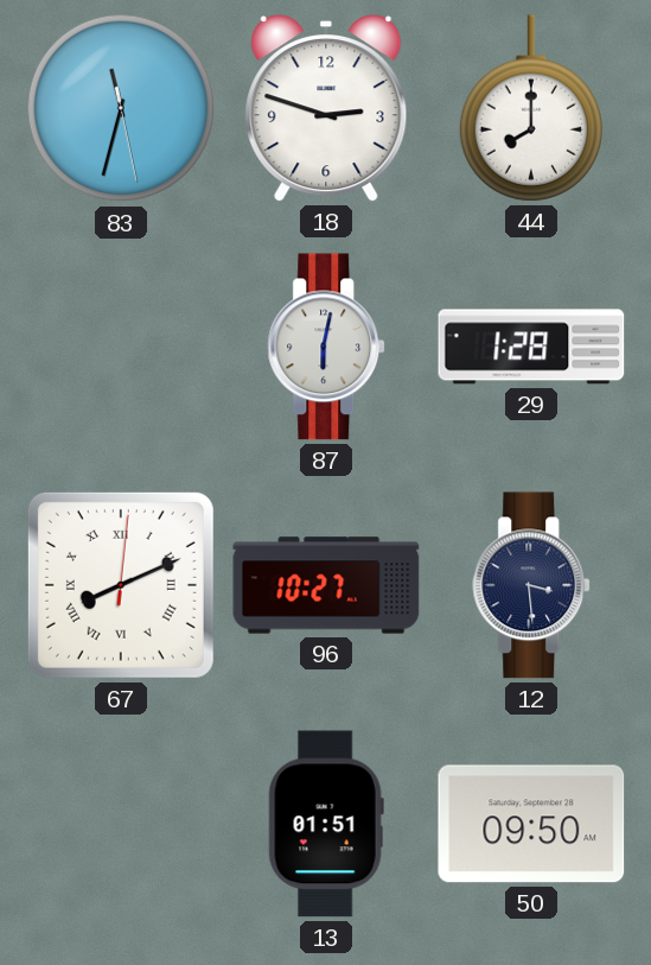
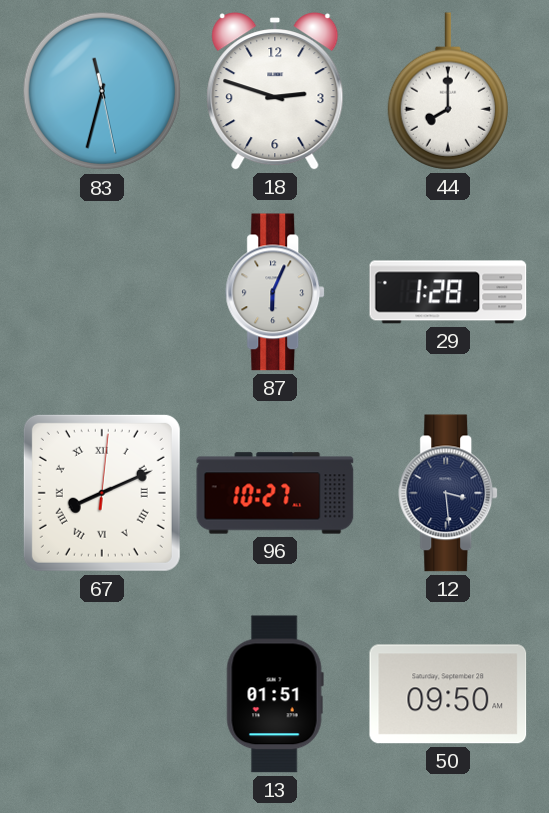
87: 6:02 -> 6:04
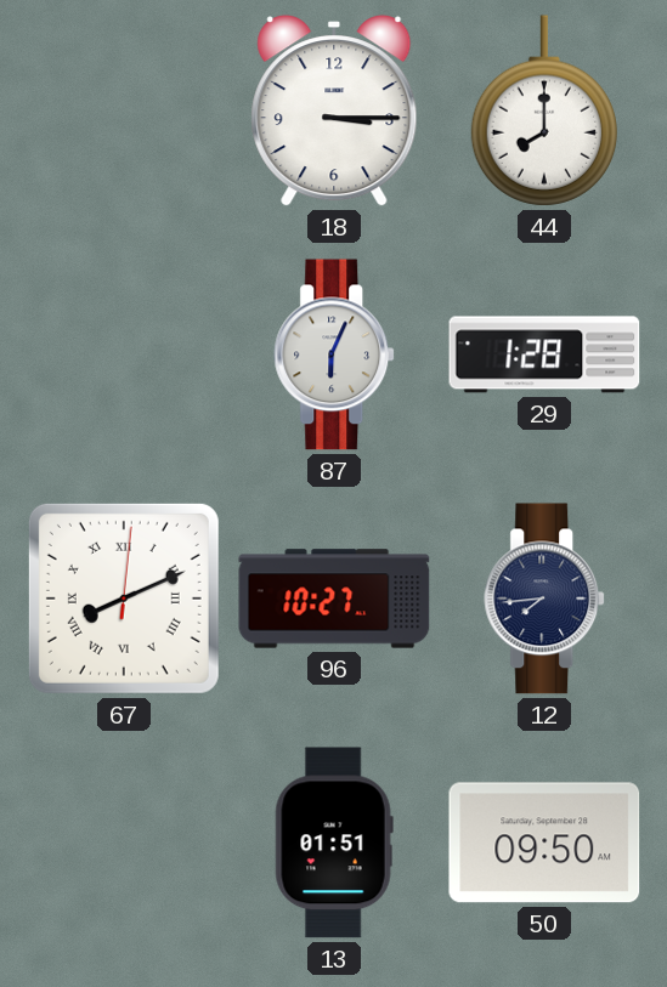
83: 11:32 -> none
18: 2:48 -> 3:15
12: 3:29 -> 7:44
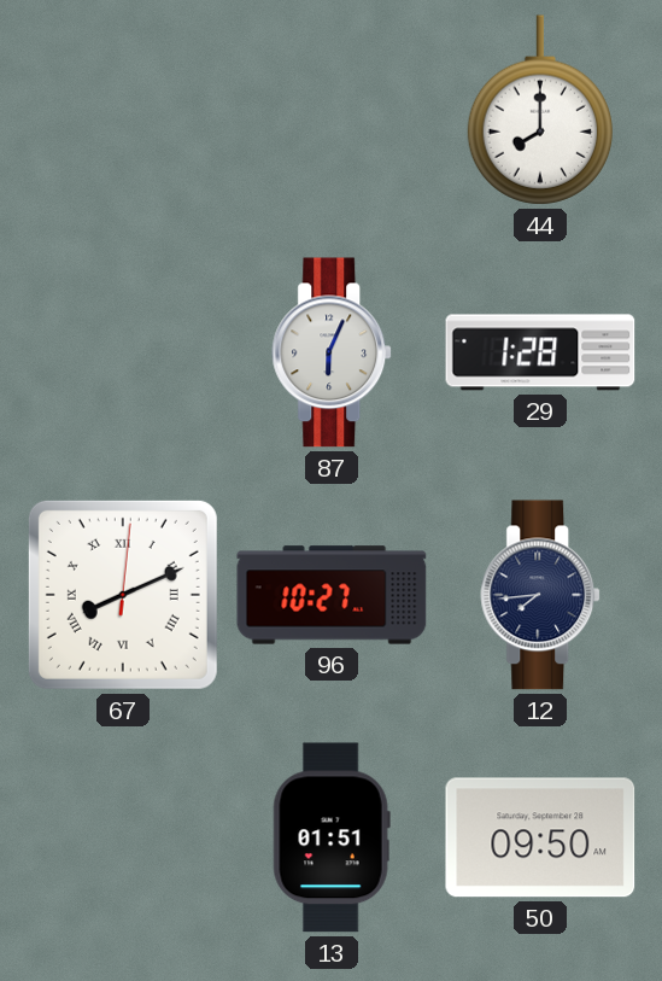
18: 3:15 -> none
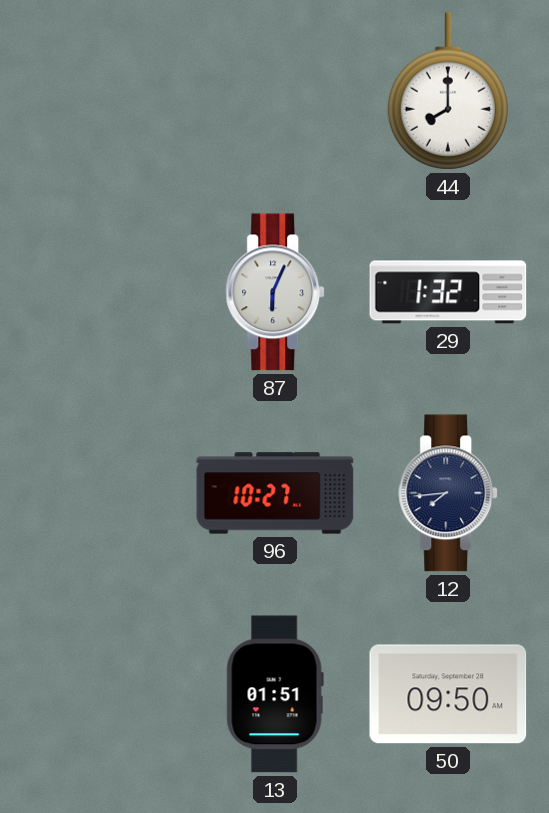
29: 1:28 -> 1:32
67: 8:11 -> none
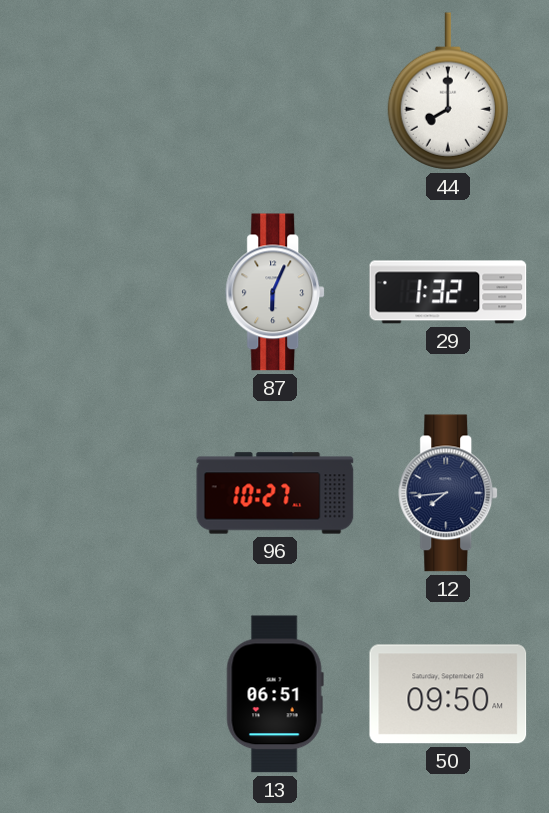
13: 01:51 -> 06:51
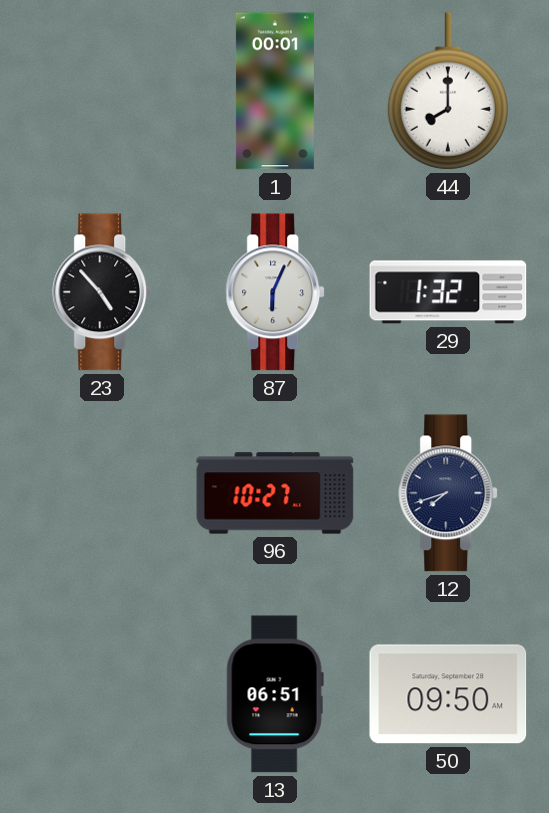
1: none -> 00:01
23: none -> 4:53
12: 7:44 -> 7:42
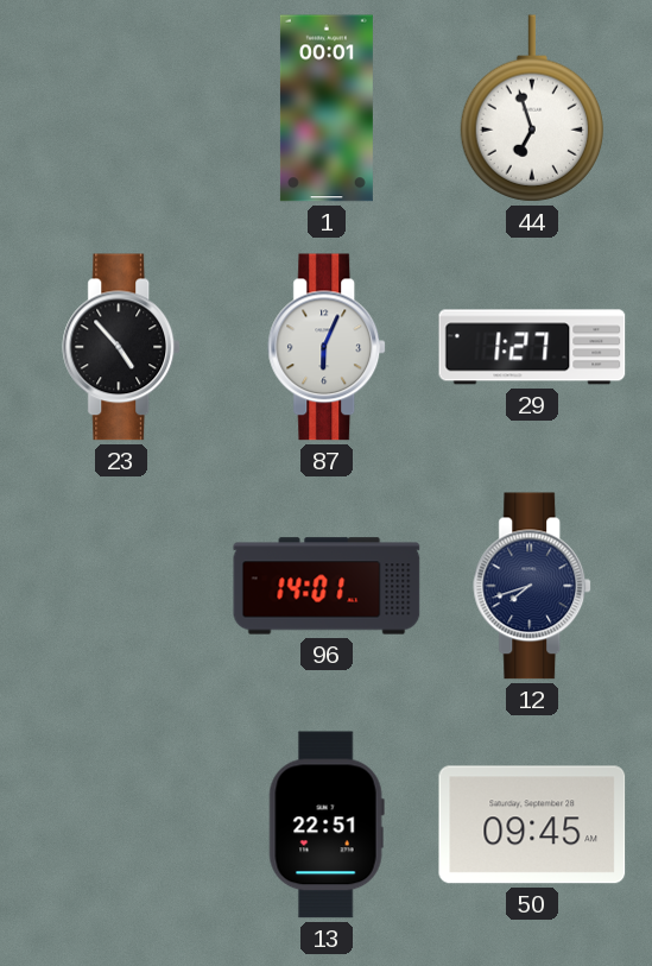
44: 8:00 -> 6:57
29: 1:32 -> 1:27
96: 10:27 -> 14:01
13: 06:51 -> 22:51
50: 09:50 -> 09:45
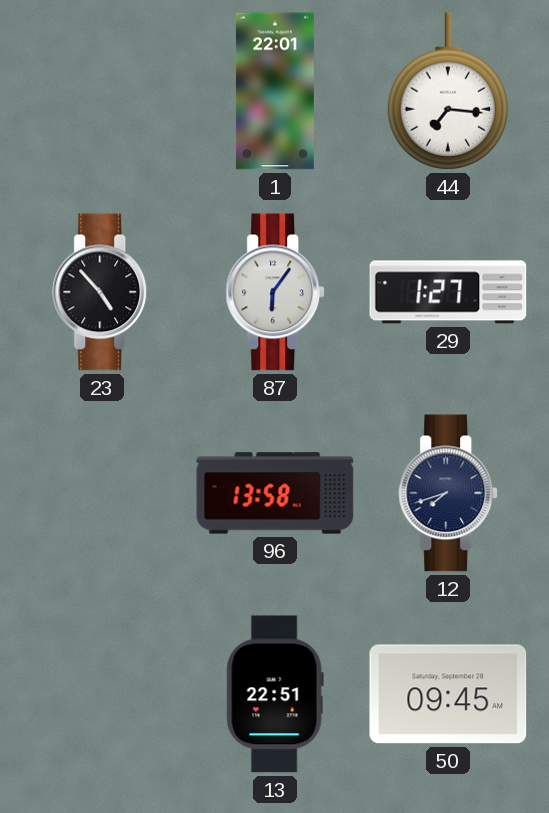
1: 00:01 -> 22:01
44: 6:57 -> 7:16
87: 6:04 -> 6:06
96: 14:01 -> 13:58
